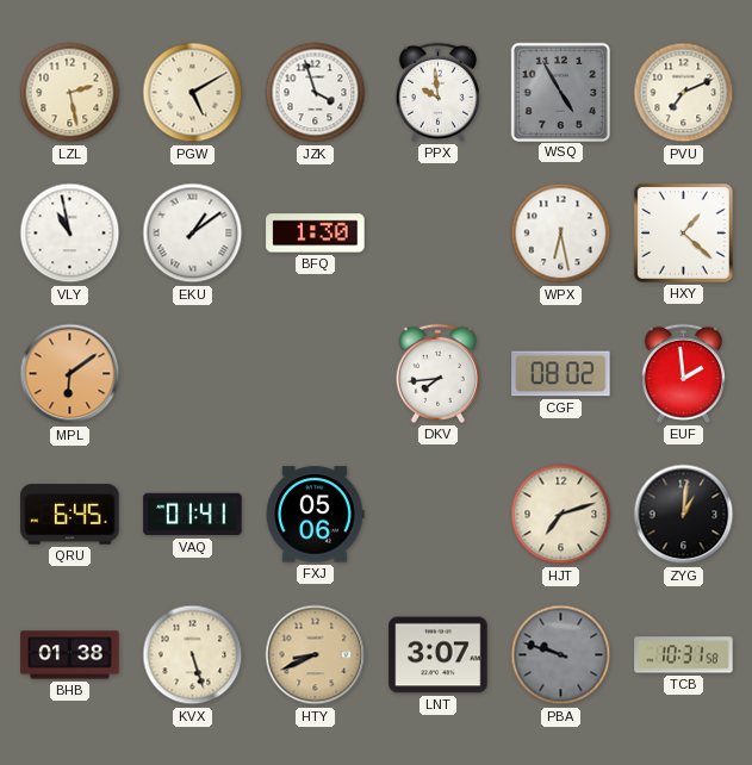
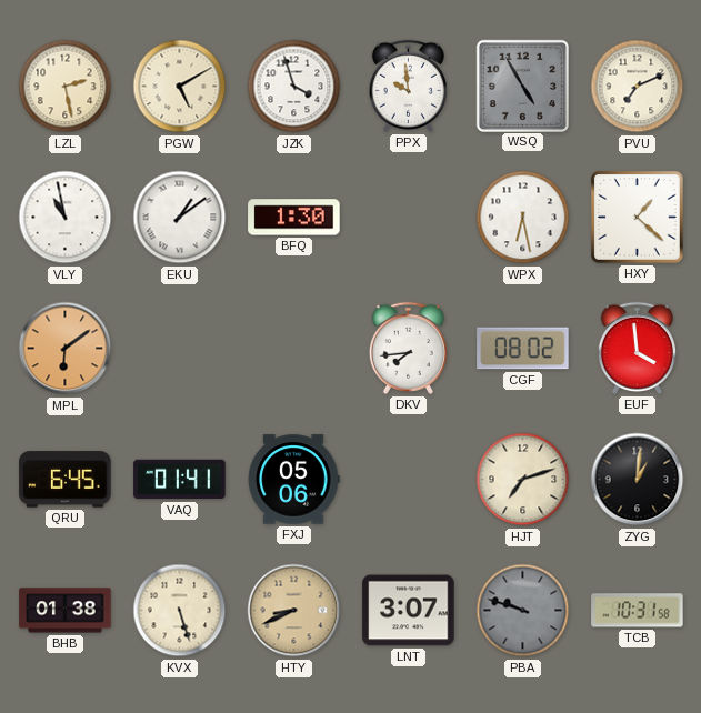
EUF: 1:59 -> 3:59
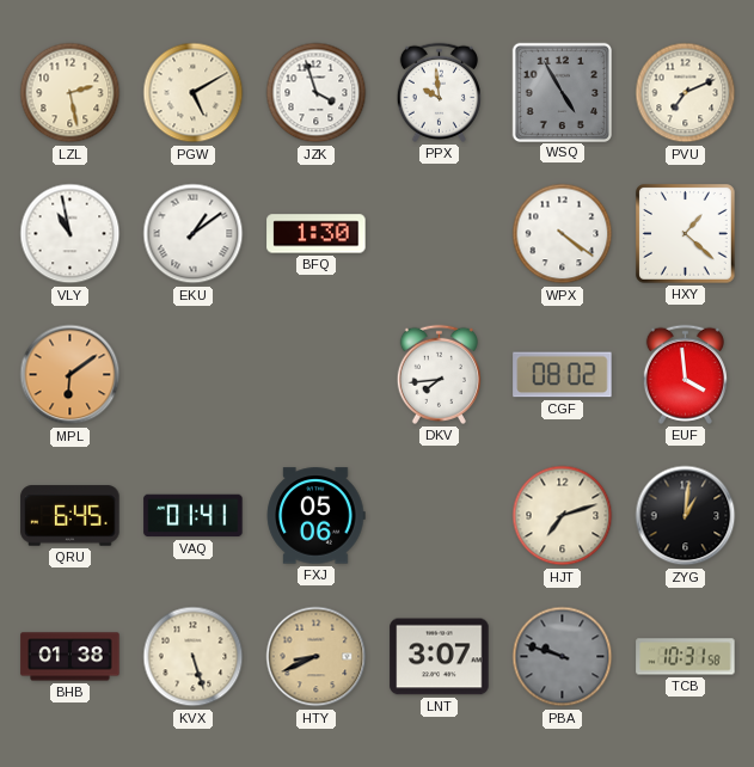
WPX: 6:28 -> 4:21
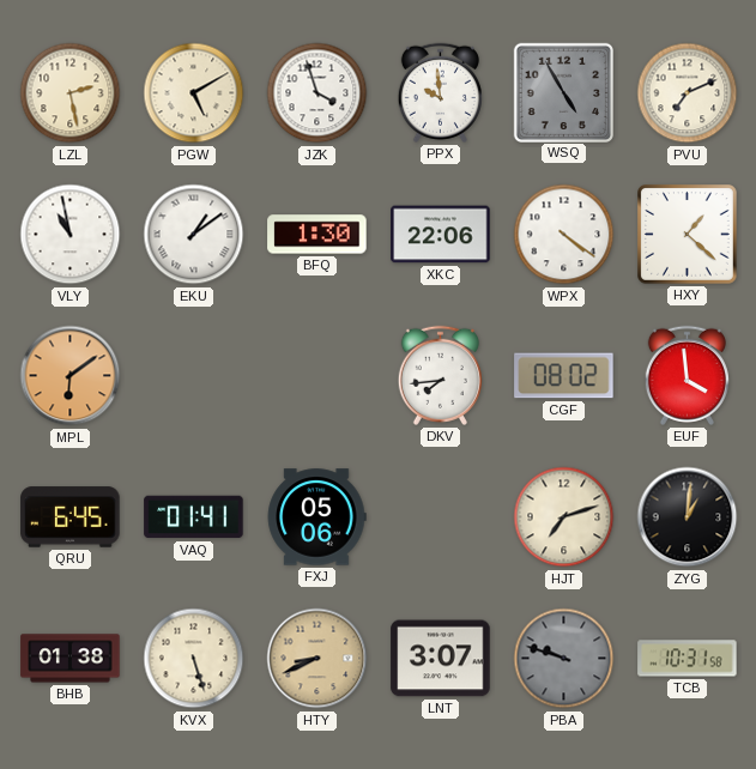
XKC: none -> 22:06
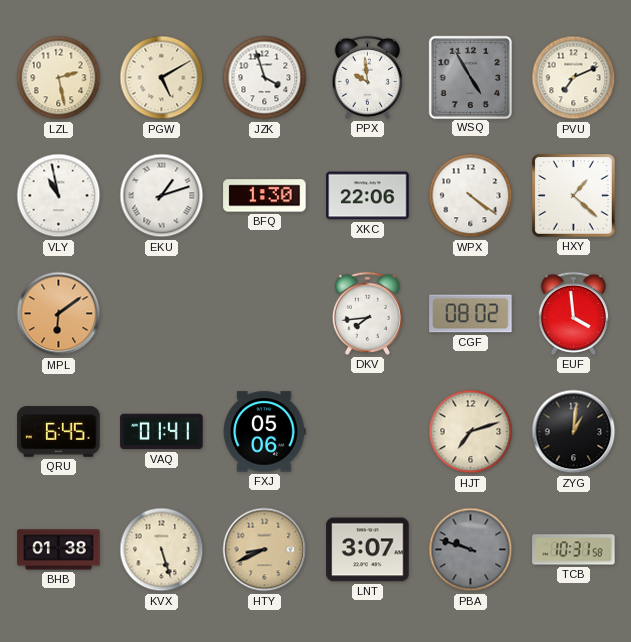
EKU: 1:09 -> 1:12
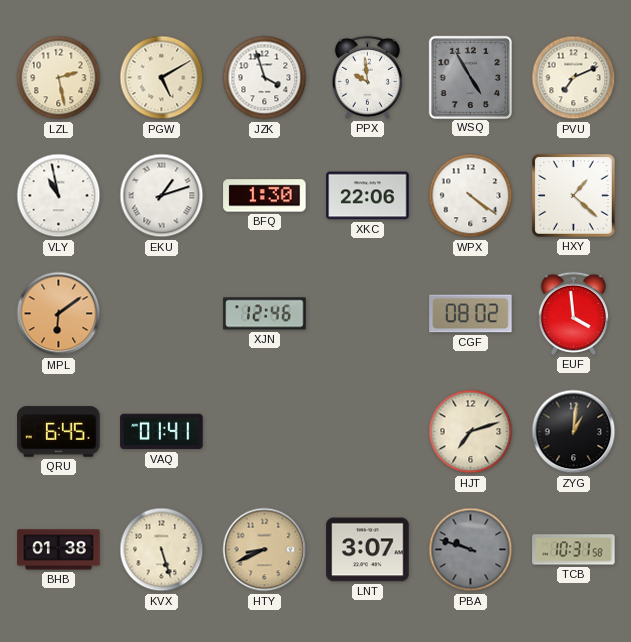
XJN: none -> 12:46
DKV: 7:44 -> none
FXJ: 05:06 -> none
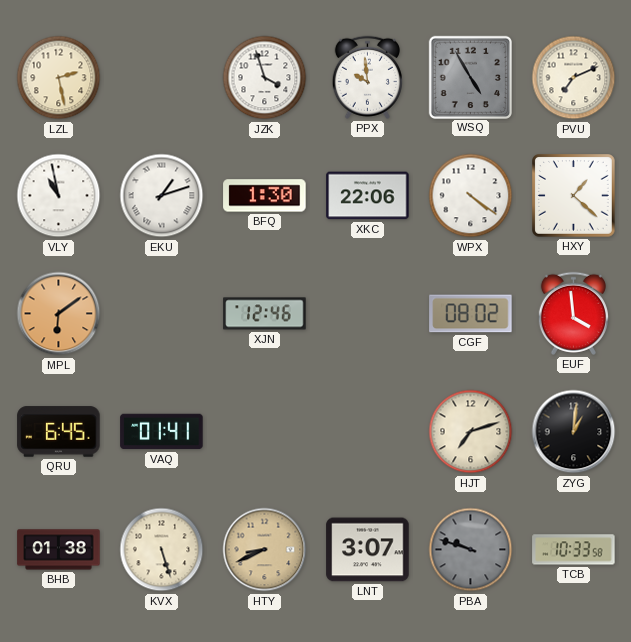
PGW: 5:10 -> none
TCB: 10:31 -> 10:33
